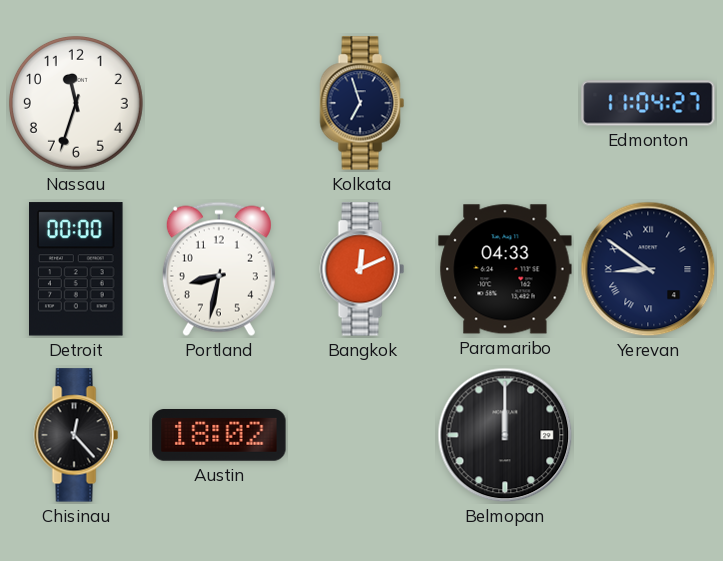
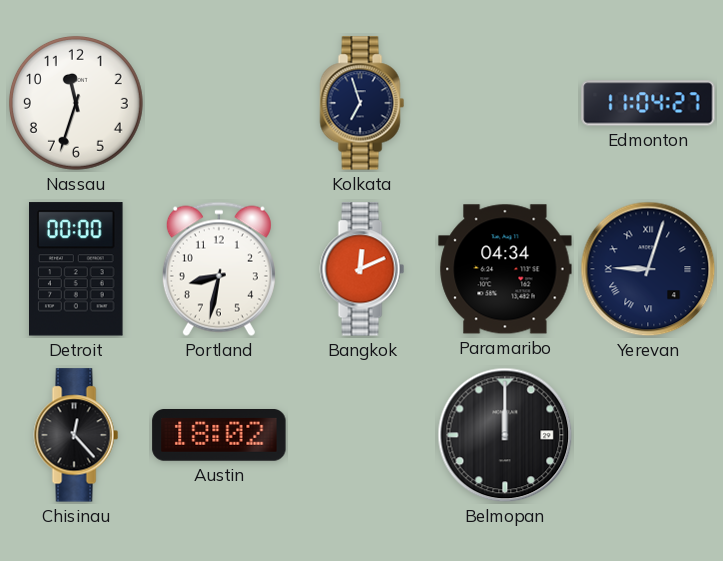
Paramaribo: 04:33 -> 04:34
Yerevan: 8:51 -> 9:03
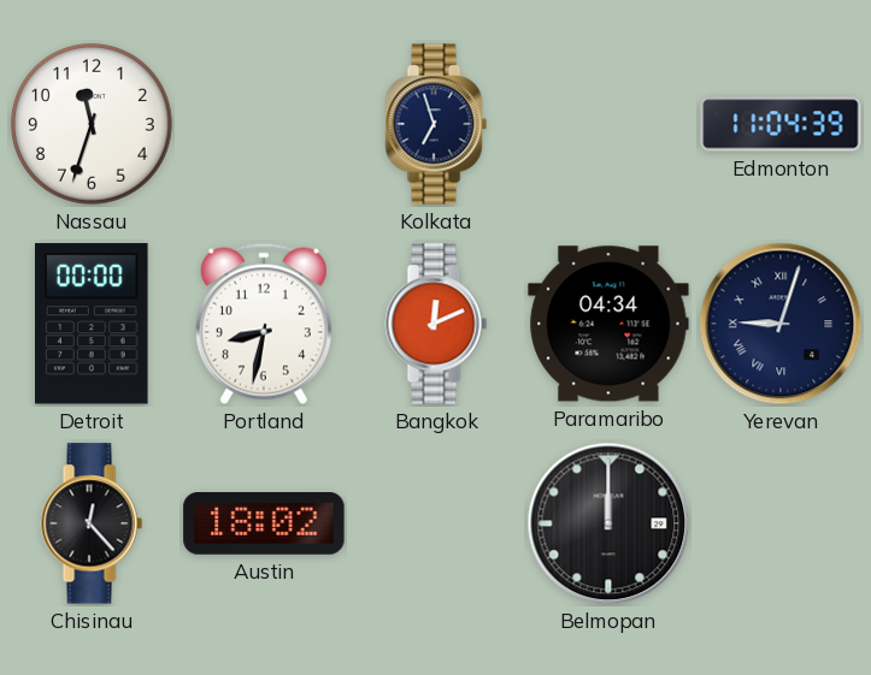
Edmonton: 11:04:27 -> 11:04:39
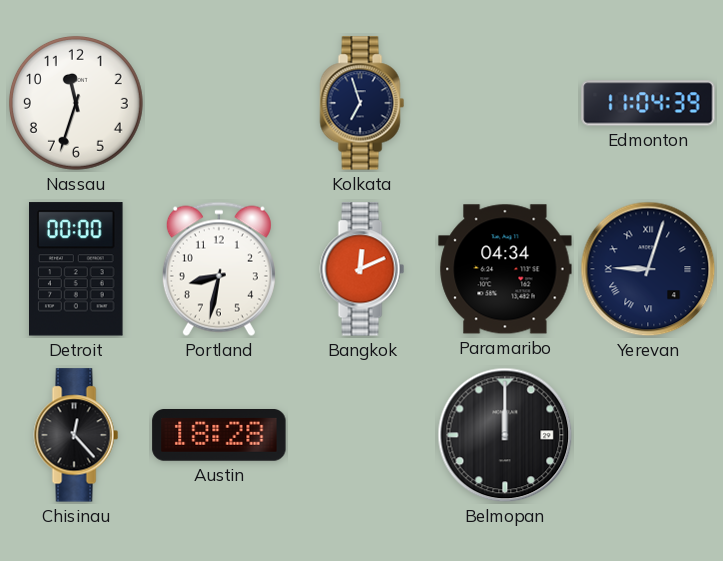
Austin: 18:02 -> 18:28
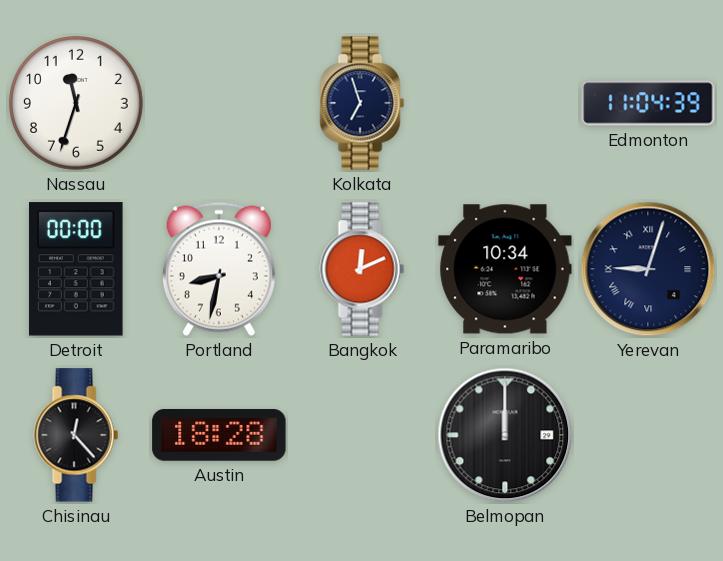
Paramaribo: 04:34 -> 10:34
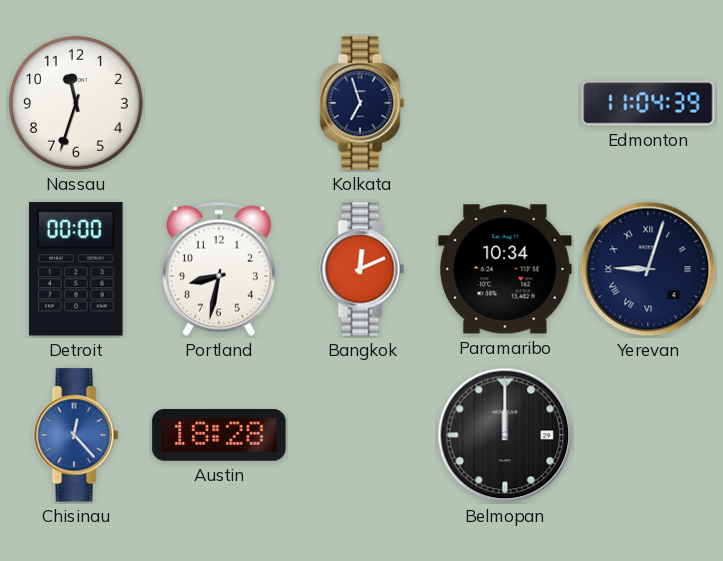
Chisinau dial: black -> blue
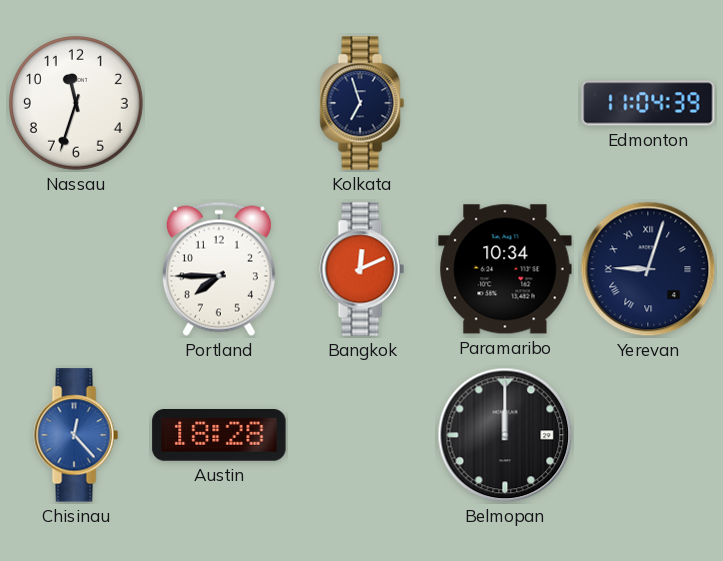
Detroit: 00:00 -> none
Portland: 8:32 -> 7:45
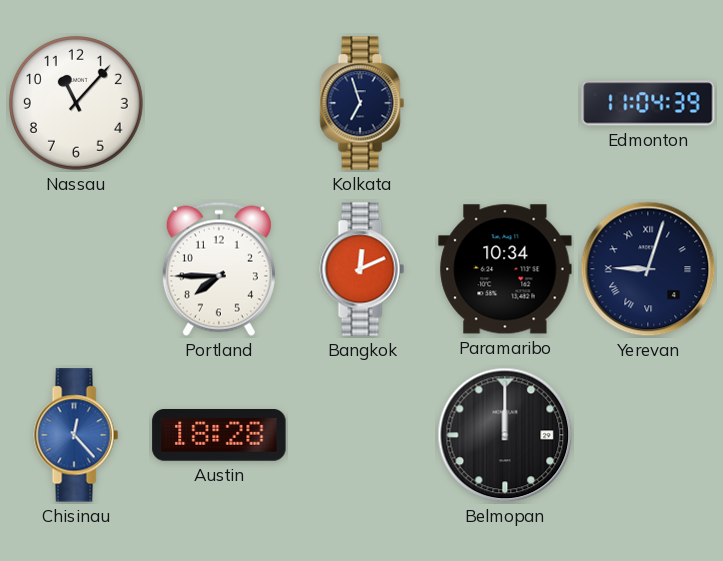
Nassau: 11:33 -> 11:07
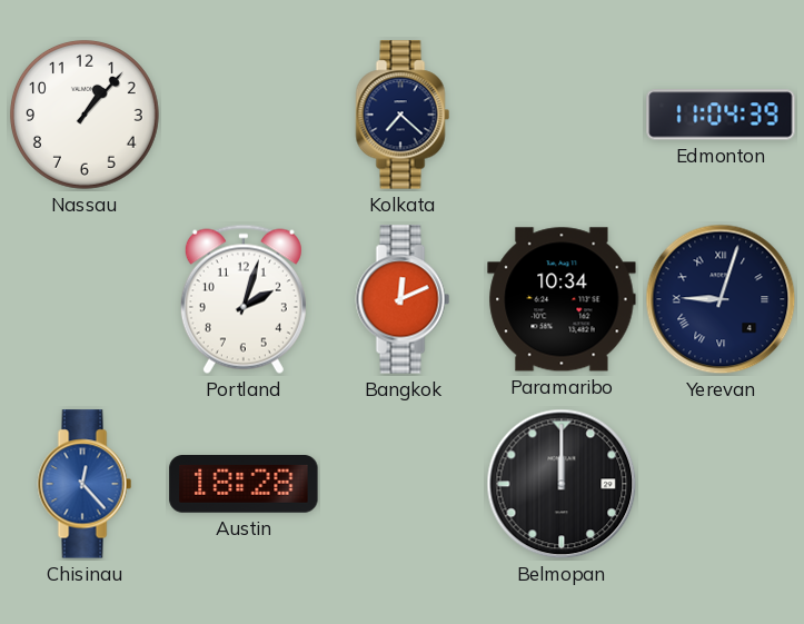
Nassau: 11:07 -> 1:07
Kolkata: 6:57 -> 7:22
Portland: 7:45 -> 2:03
